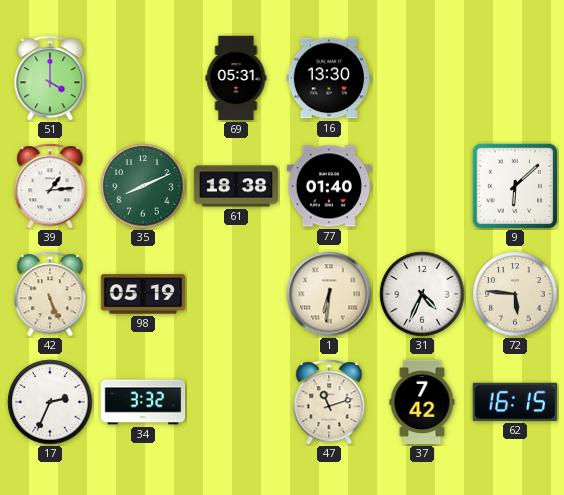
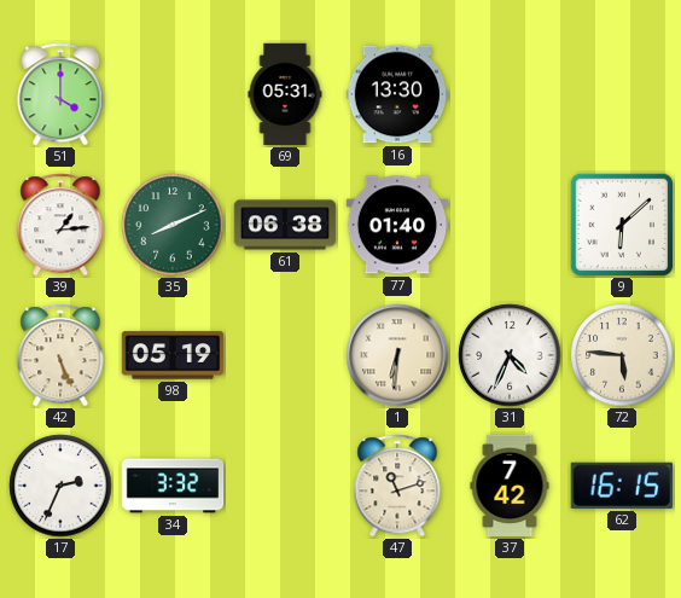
61: 18:38 -> 06:38
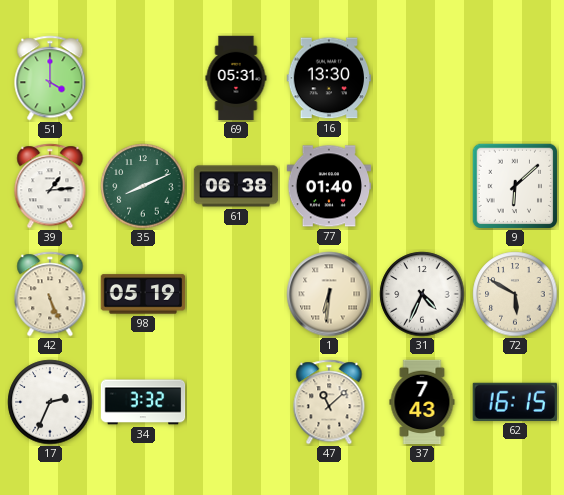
72: 5:46 -> 5:50
47: 11:12 -> 11:08
37: 7:42 -> 7:43
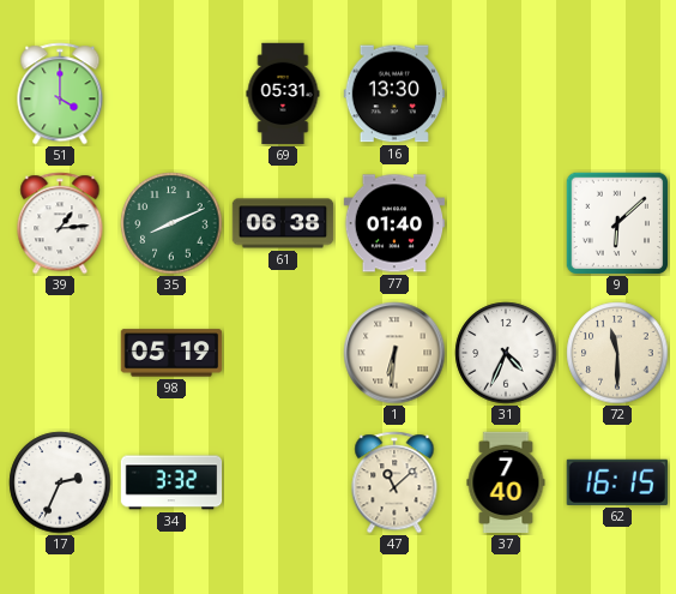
42: 5:26 -> none
72: 5:50 -> 11:30
37: 7:43 -> 7:40
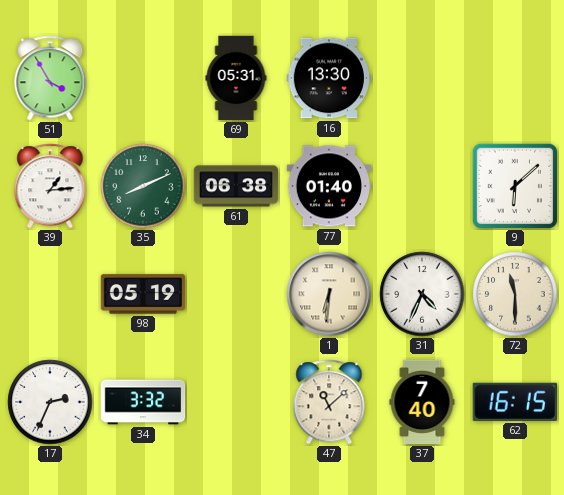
51: 4:00 -> 3:55
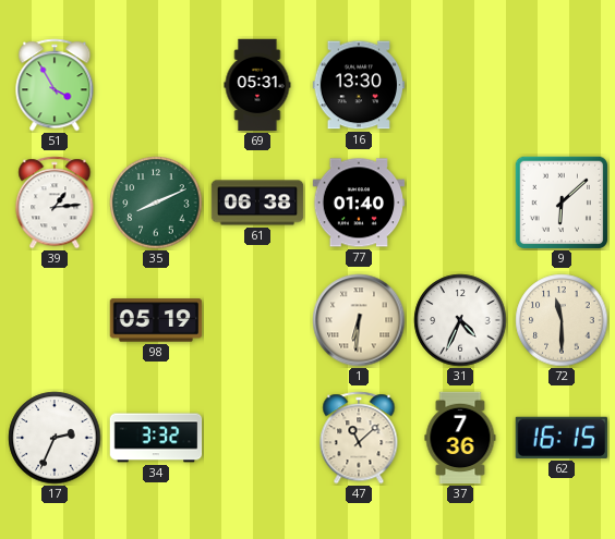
37: 7:40 -> 7:36
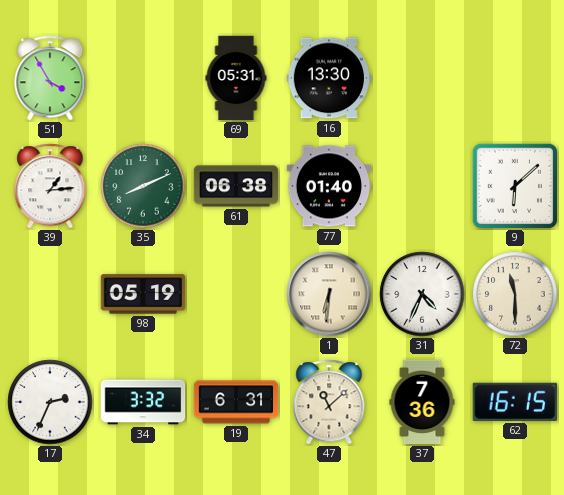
19: none -> 6:31
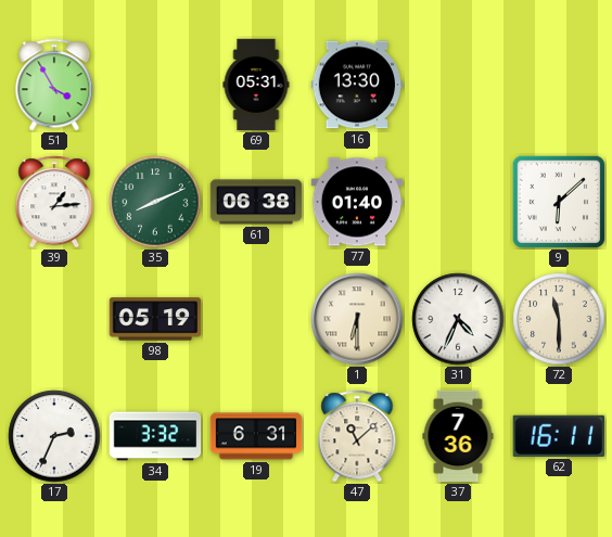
1: 6:31 -> 6:30
62: 16:15 -> 16:11
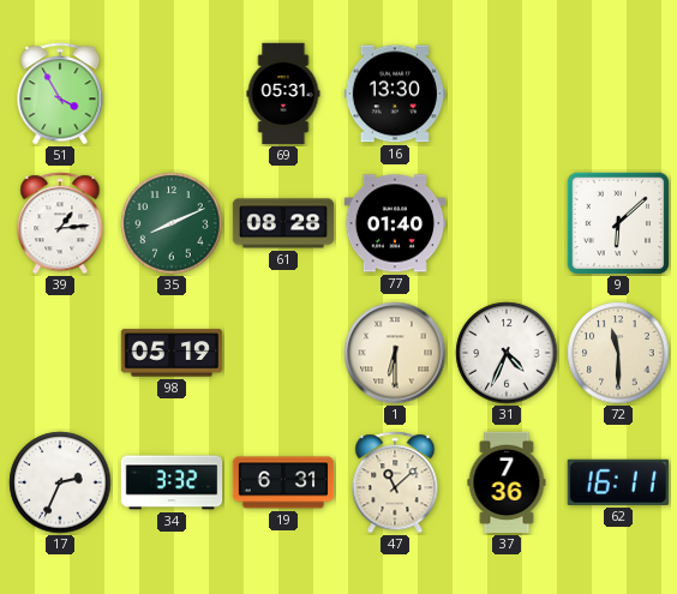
61: 06:38 -> 08:28
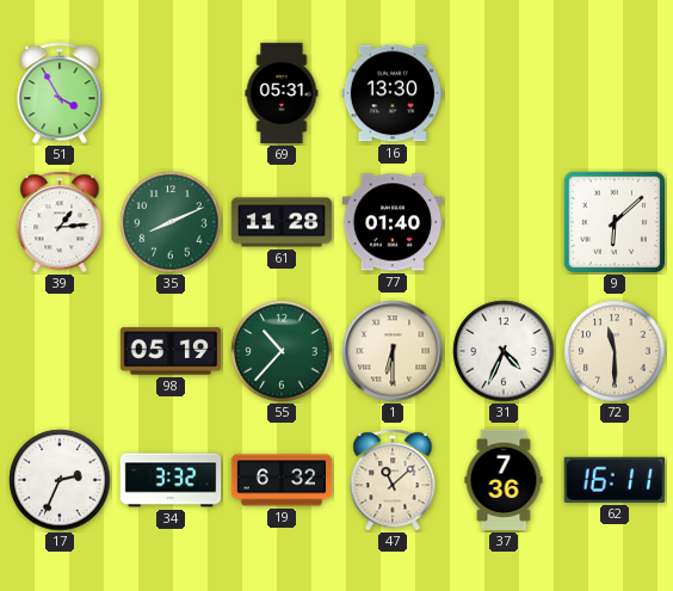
61: 08:28 -> 11:28
55: none -> 10:37
19: 6:31 -> 6:32
